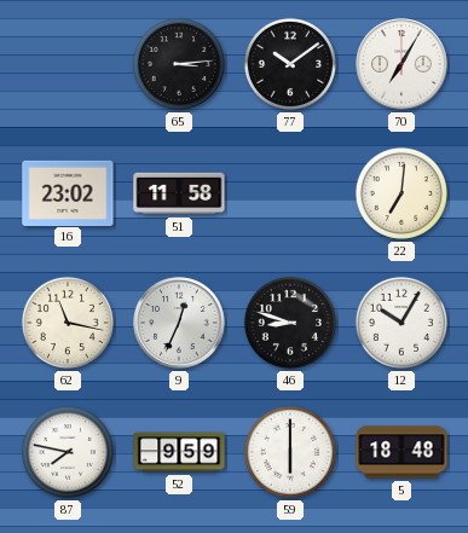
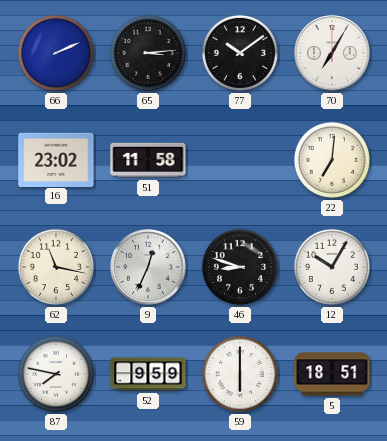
66: none -> 2:11
5: 18:48 -> 18:51
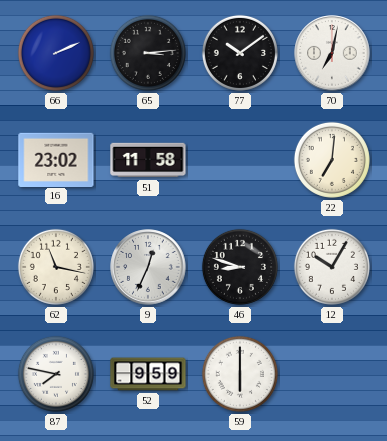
70: 7:05 -> 7:02
5: 18:51 -> none
